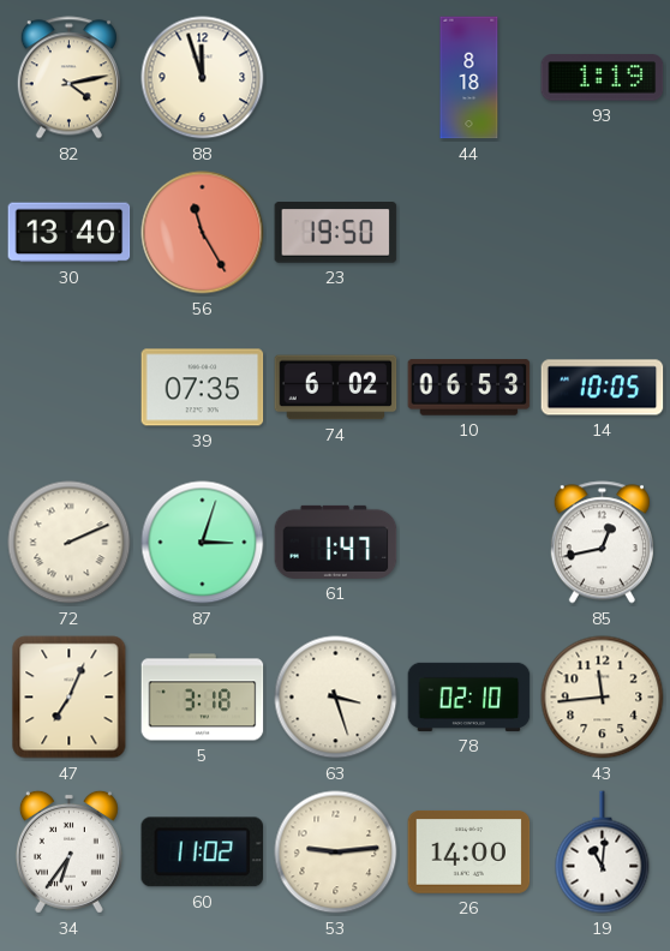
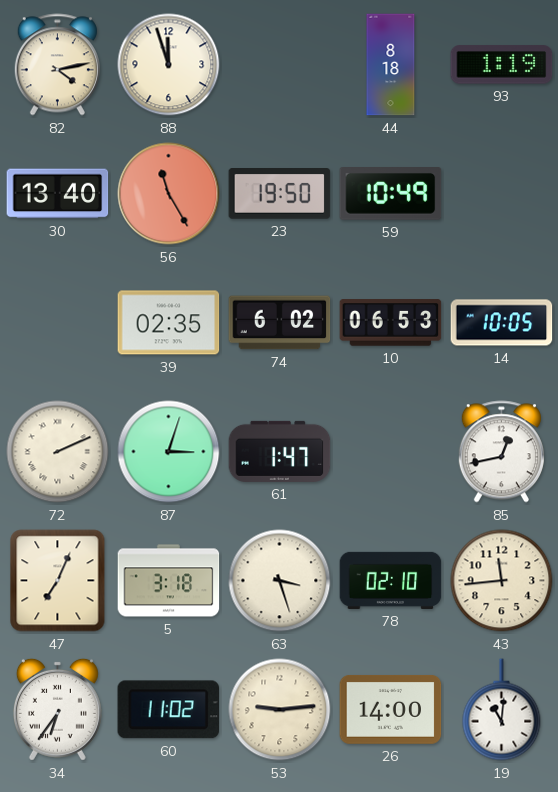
59: none -> 10:49
39: 07:35 -> 02:35
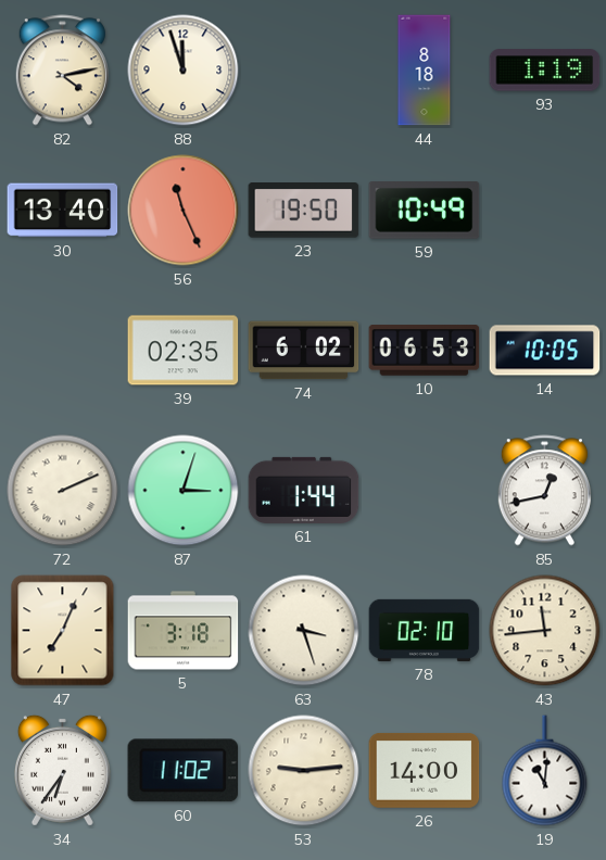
56: 11:25 -> 11:26
61: 1:47 -> 1:44
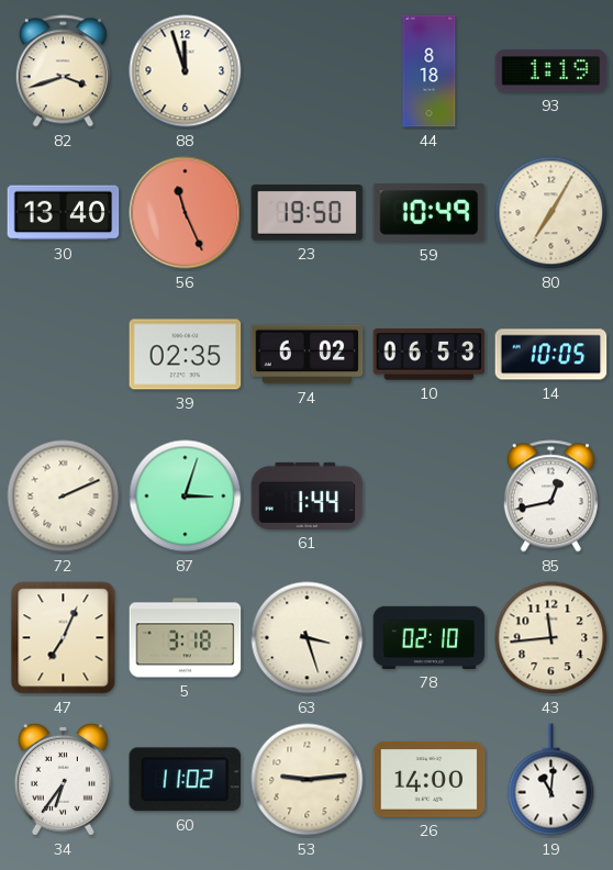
82: 4:13 -> 3:42
80: none -> 7:05
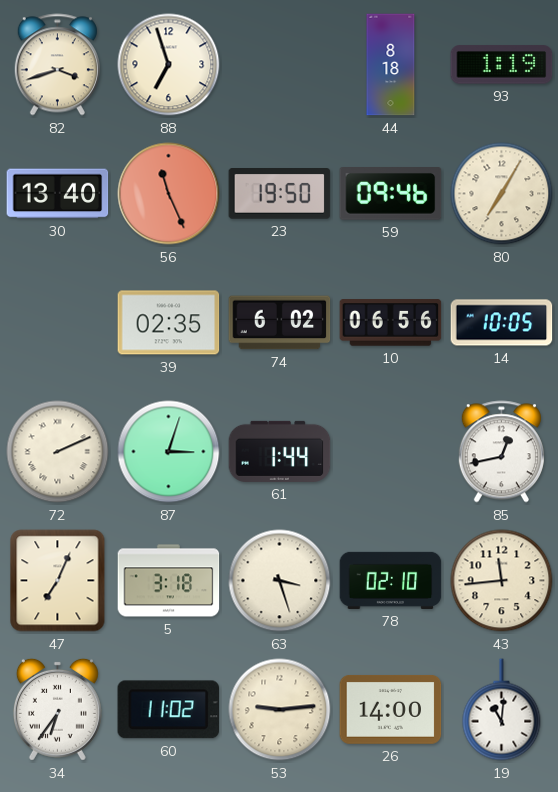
88: 11:57 -> 6:57
59: 10:49 -> 09:46
10: 06:53 -> 06:56
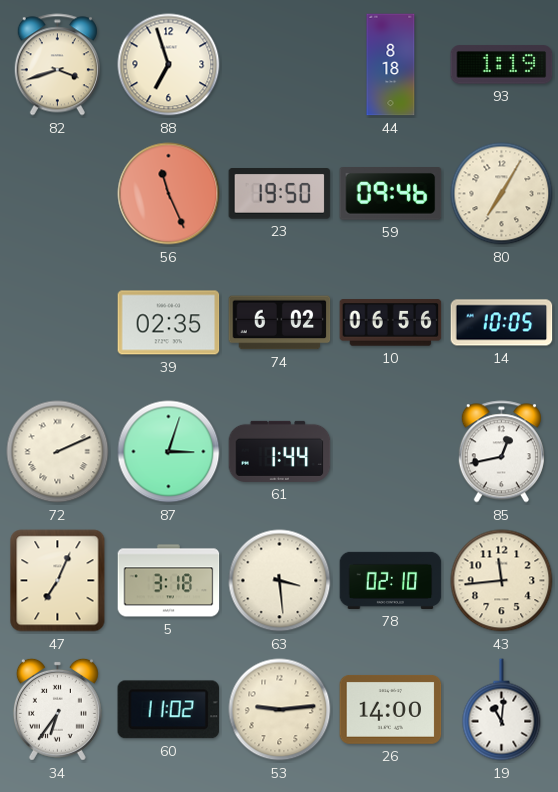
30: 13:40 -> none
63: 3:27 -> 3:29
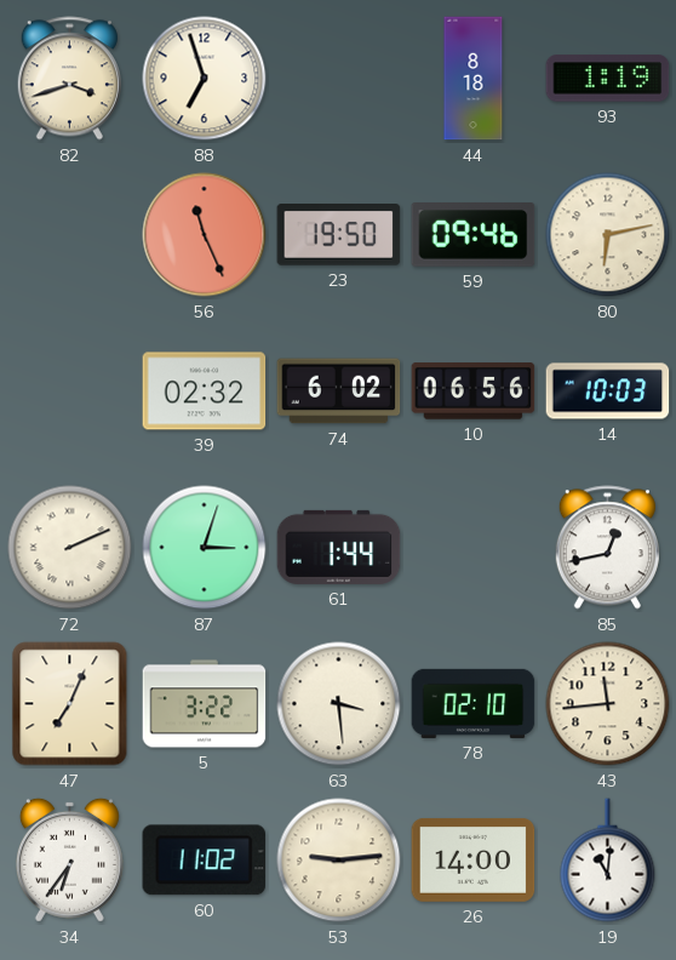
80: 7:05 -> 6:13
39: 02:35 -> 02:32
14: 10:05 -> 10:03
5: 3:18 -> 3:22
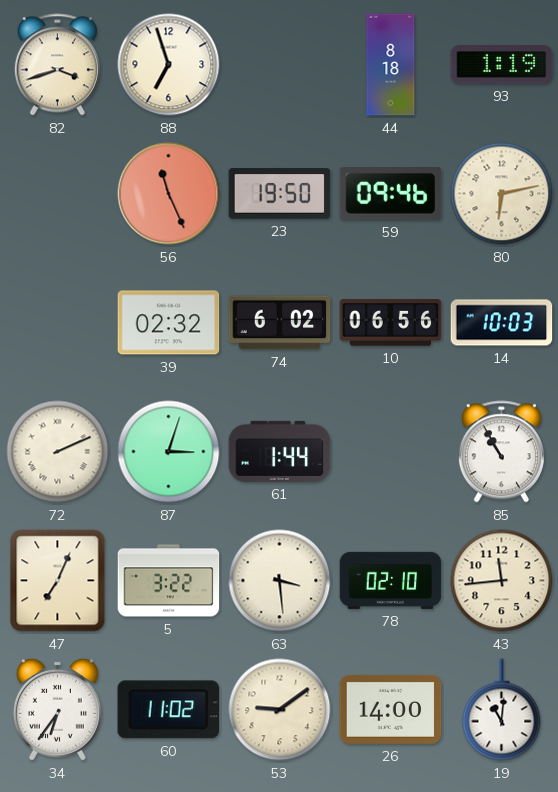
85: 12:43 -> 10:55
53: 9:14 -> 9:09
